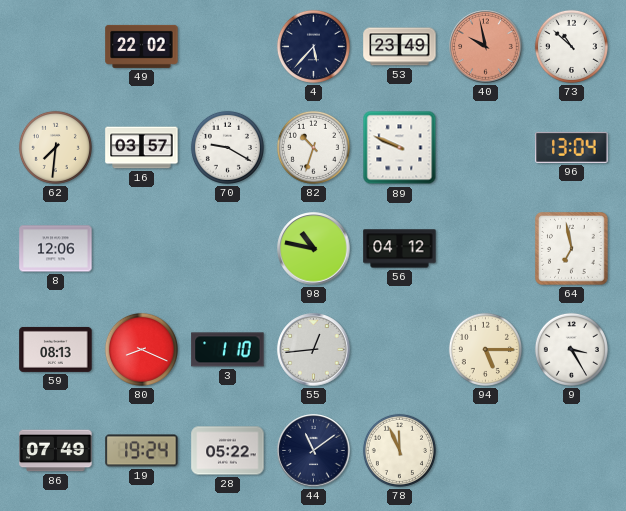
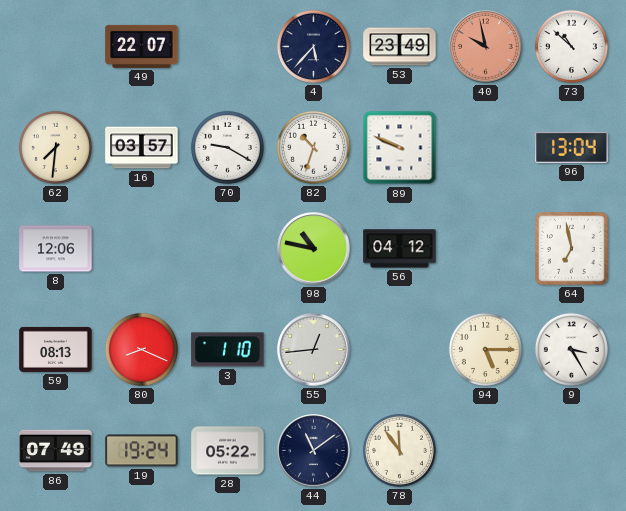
49: 22:02 -> 22:07
78: 11:56 -> 11:54
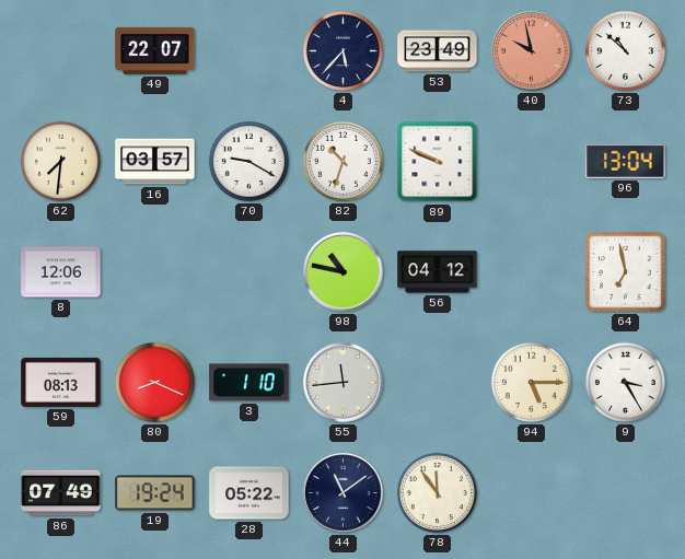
55: 12:44 -> 11:44
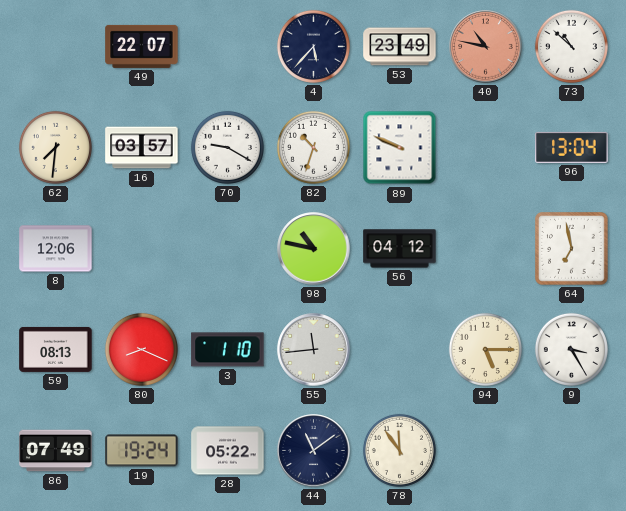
40: 9:58 -> 10:47
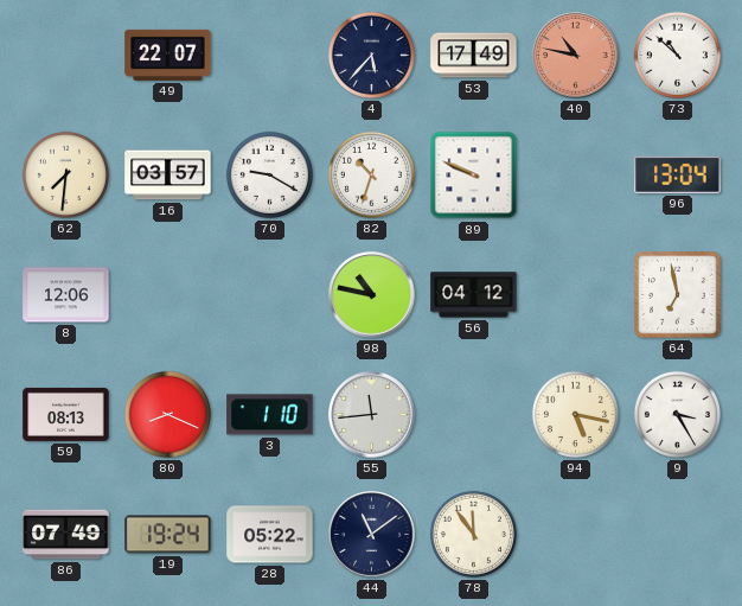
53: 23:49 -> 17:49
94: 5:15 -> 5:17
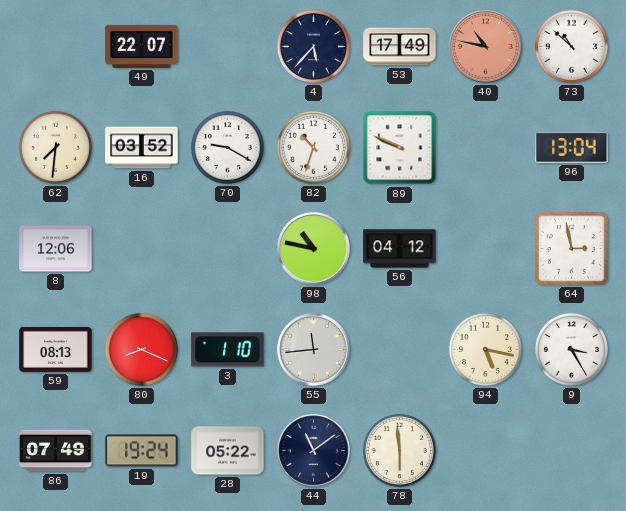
16: 03:57 -> 03:52
64: 6:58 -> 2:58
78: 11:54 -> 5:59
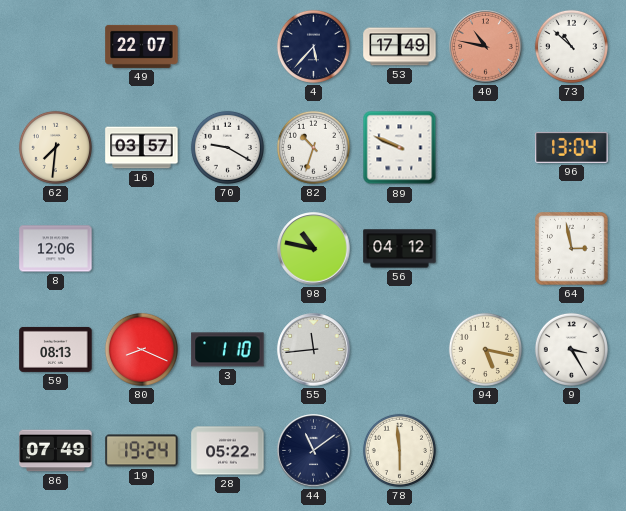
16: 03:52 -> 03:57
